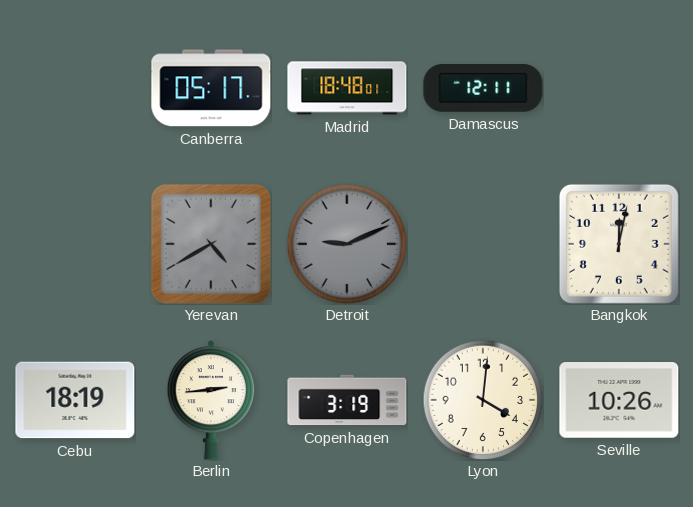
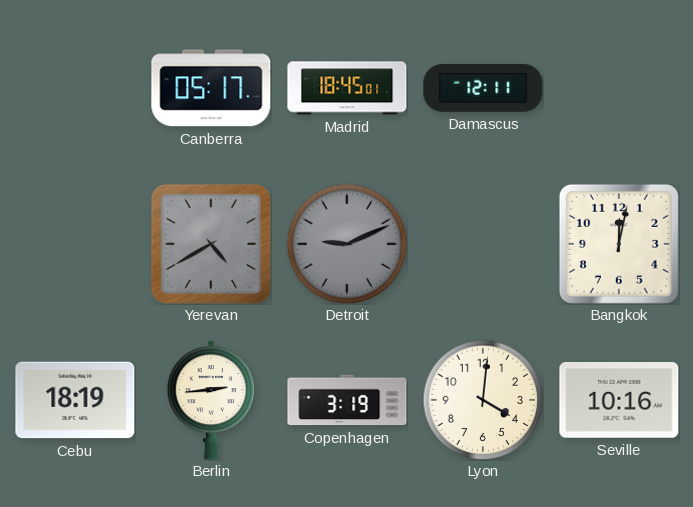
Madrid: 18:48 -> 18:45
Seville: 10:26 -> 10:16
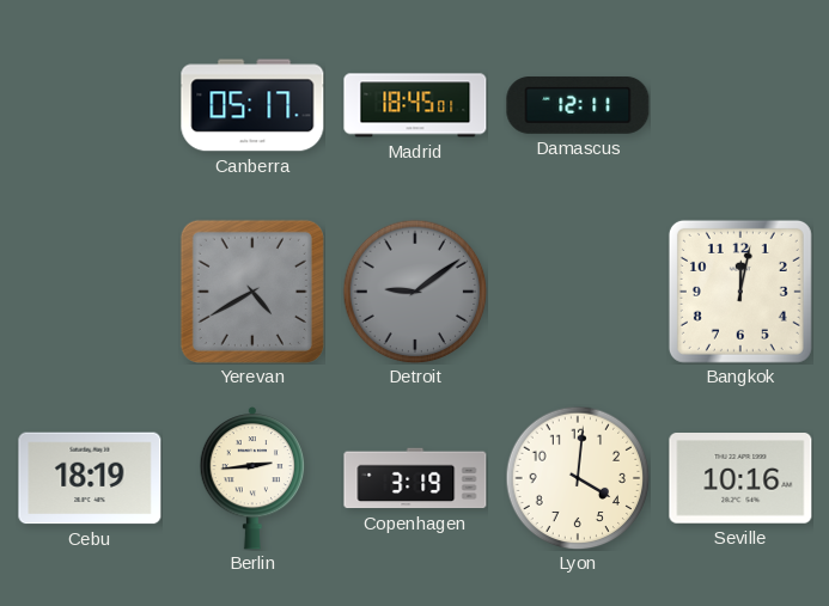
Detroit: 9:11 -> 9:09
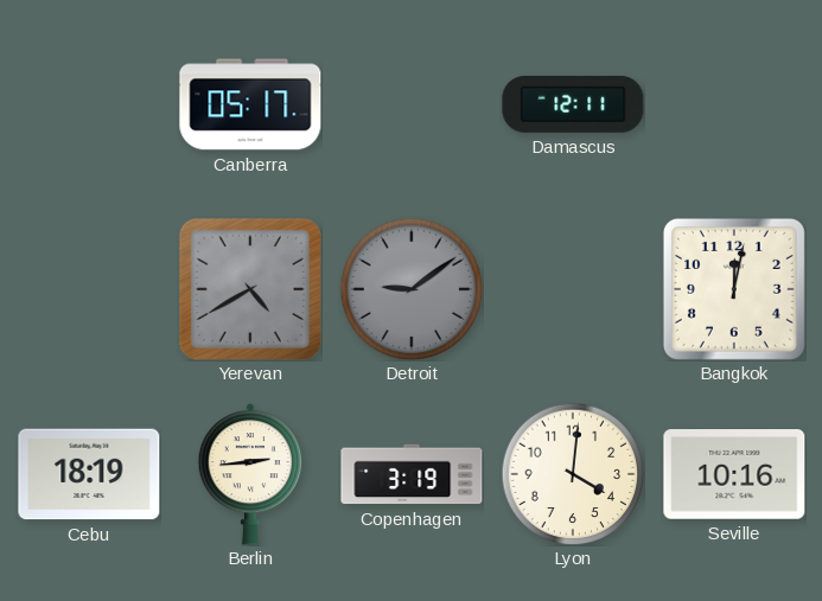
Madrid: 18:45 -> none
